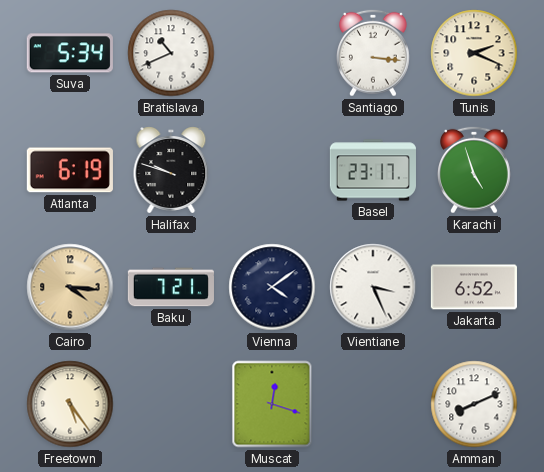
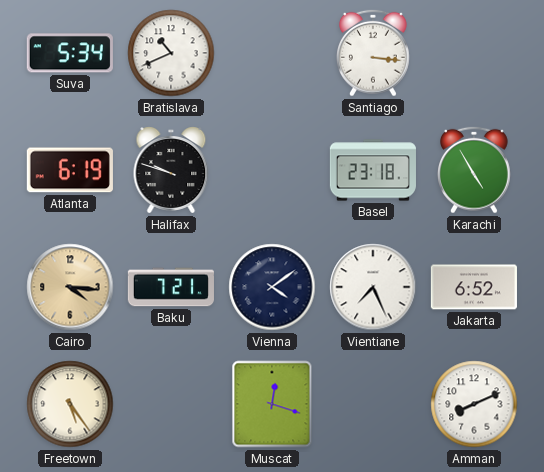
Tunis: 2:19 -> none
Basel: 23:17 -> 23:18
Karachi: 4:57 -> 4:55
Vientiane: 3:26 -> 7:26
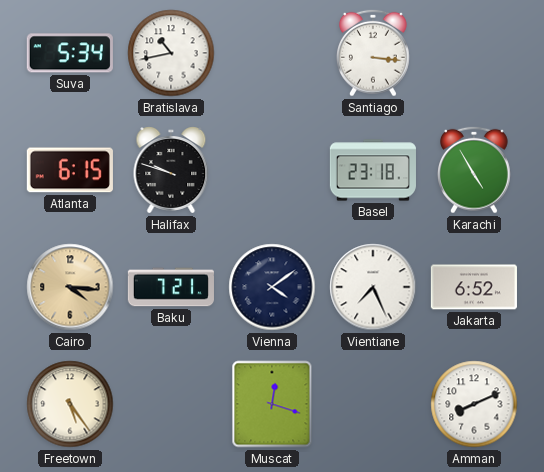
Bratislava: 10:41 -> 10:43
Atlanta: 6:19 -> 6:15
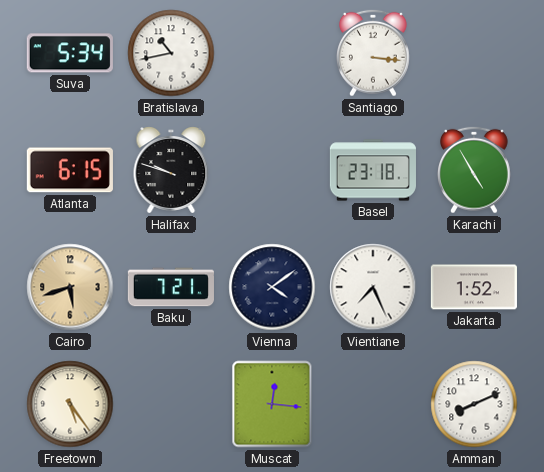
Cairo: 4:16 -> 5:42
Jakarta: 6:52 -> 1:52
Muscat: 12:18 -> 12:16
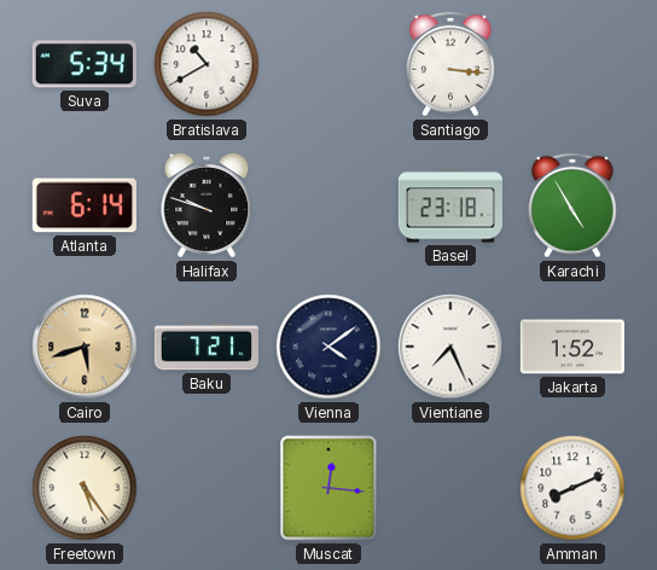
Bratislava: 10:43 -> 10:40
Atlanta: 6:15 -> 6:14
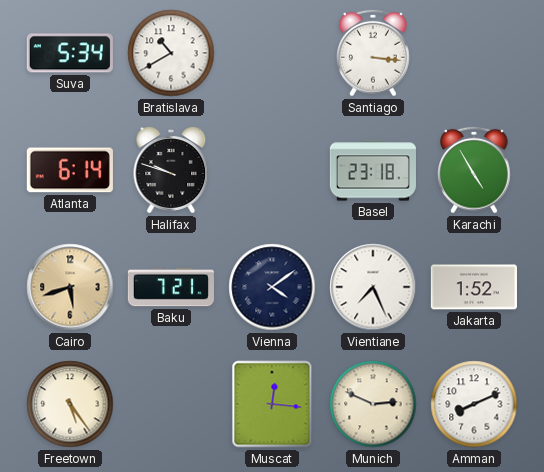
Munich: none -> 2:49
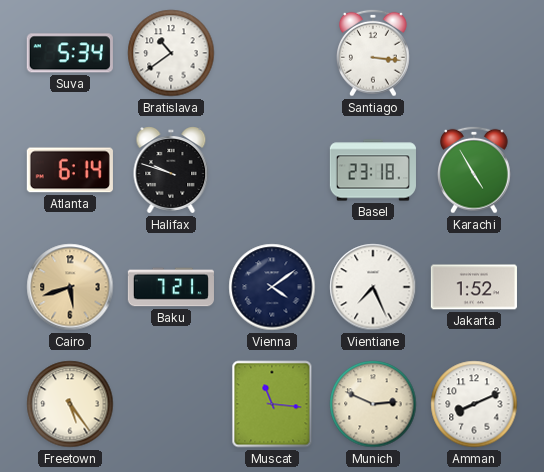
Bratislava: 10:40 -> 10:39
Muscat: 12:16 -> 11:16
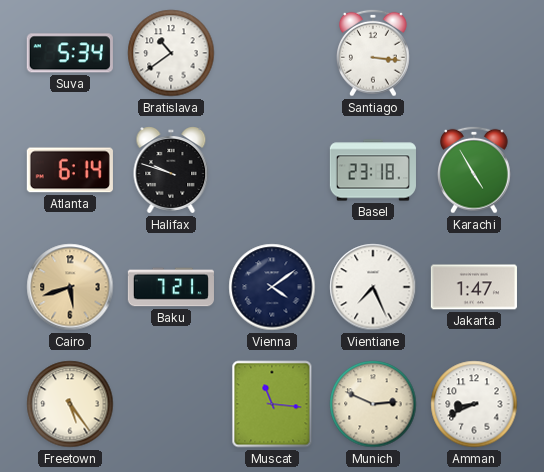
Jakarta: 1:52 -> 1:47
Amman: 8:11 -> 8:41
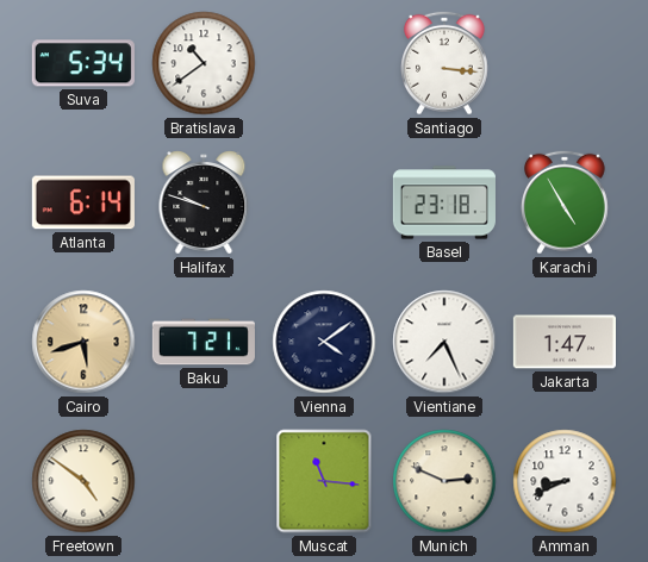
Freetown: 5:24 -> 4:51
